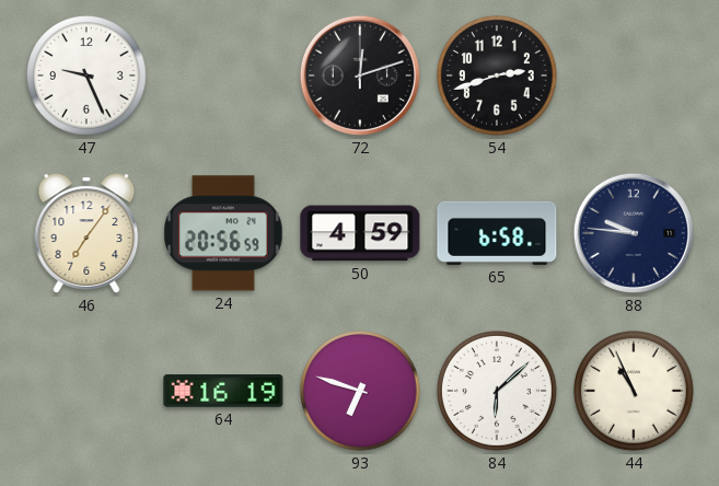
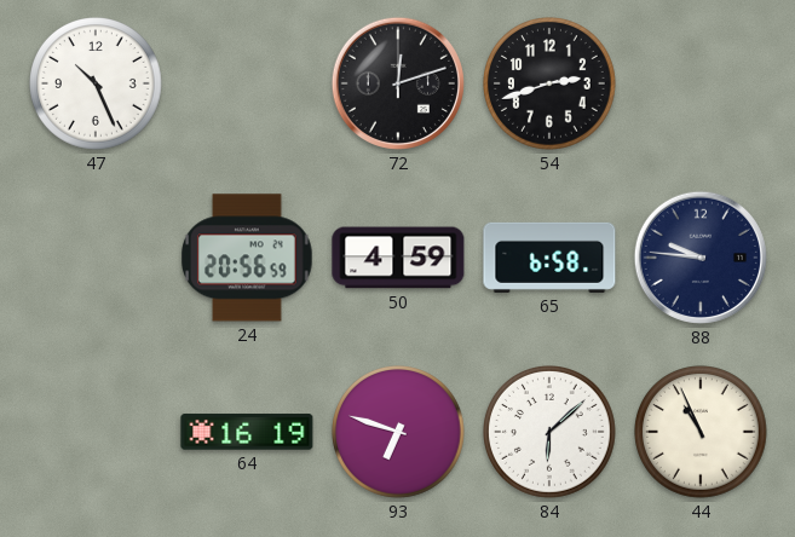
47: 9:26 -> 10:26
46: 7:06 -> none
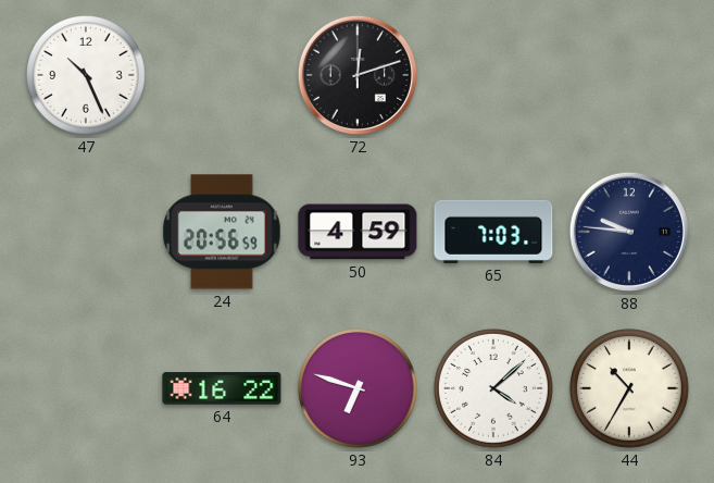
54: 2:42 -> none
65: 6:58 -> 7:03
64: 16:19 -> 16:22
84: 6:08 -> 4:08
44: 10:56 -> 10:35
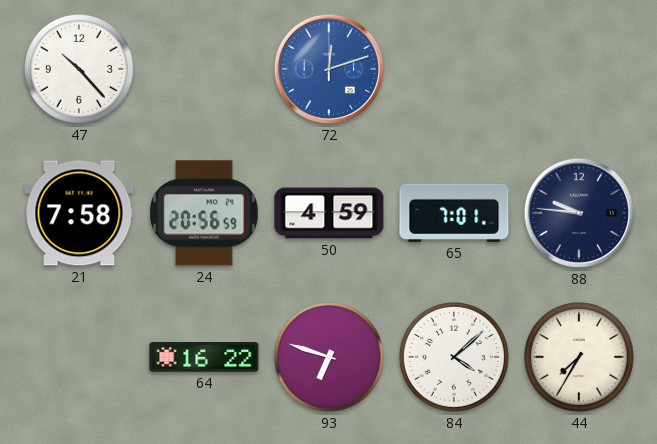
47: 10:26 -> 10:23
72 dial: black -> blue
21: none -> 7:58
65: 7:03 -> 7:01
44: 10:35 -> 7:35
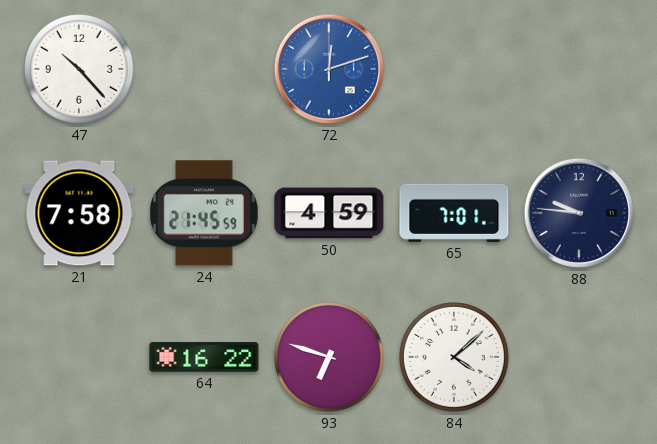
24: 20:56 -> 21:45
44: 7:35 -> none
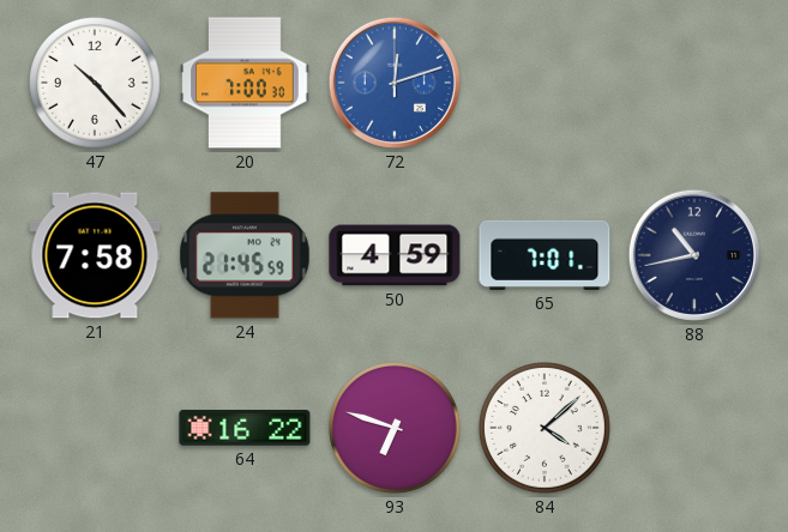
20: none -> 7:00
88: 9:46 -> 10:43
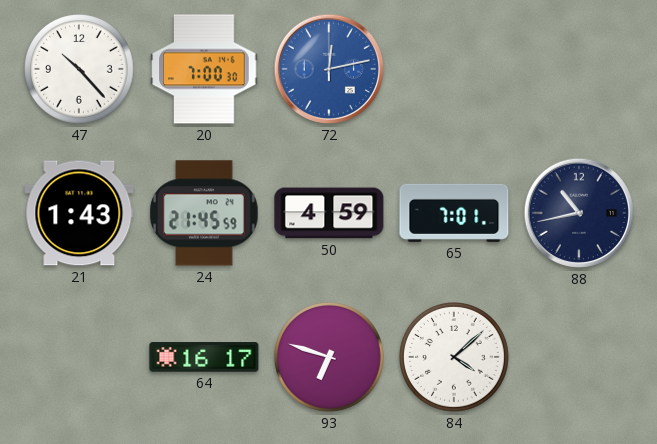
72: 12:12 -> 12:13
21: 7:58 -> 1:43
64: 16:22 -> 16:17
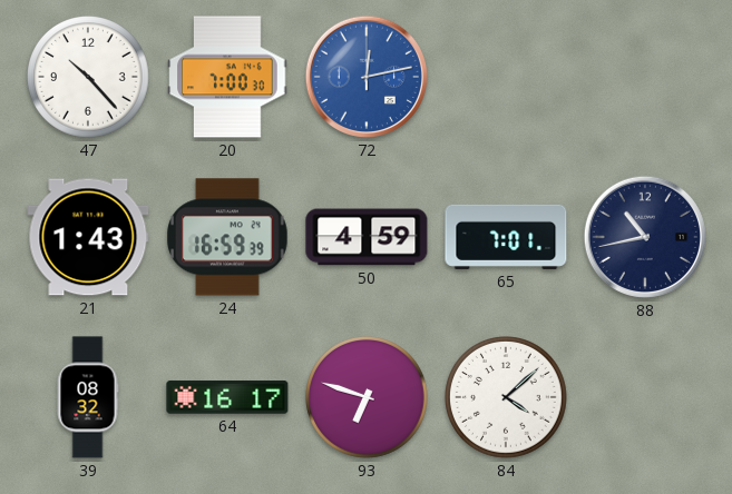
24: 21:45 -> 16:59
39: none -> 08:32
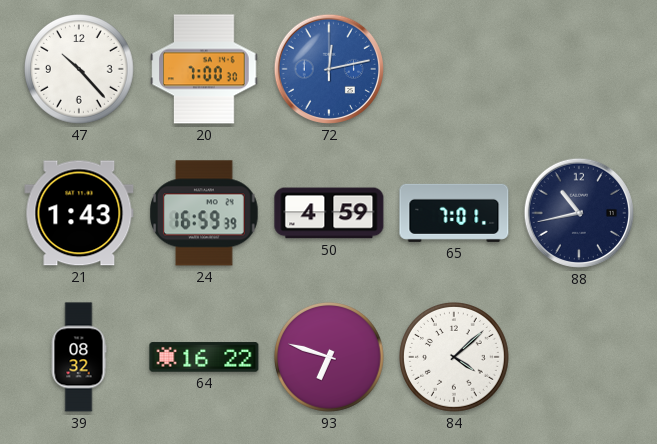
64: 16:17 -> 16:22
